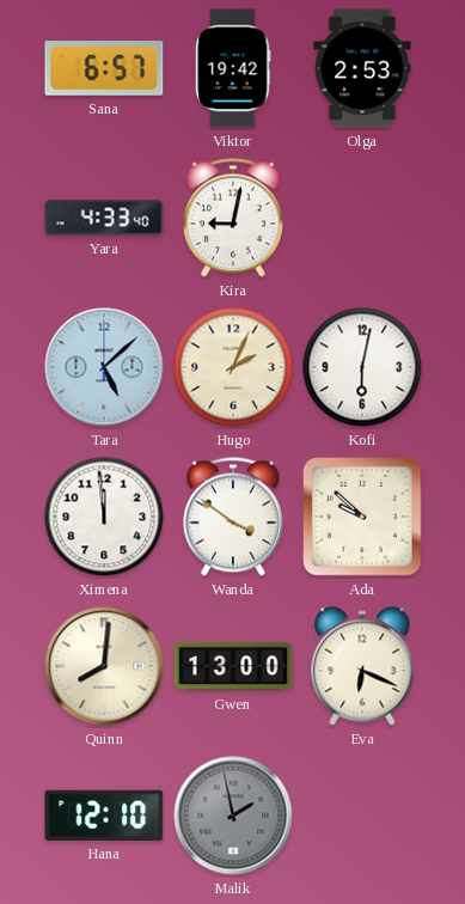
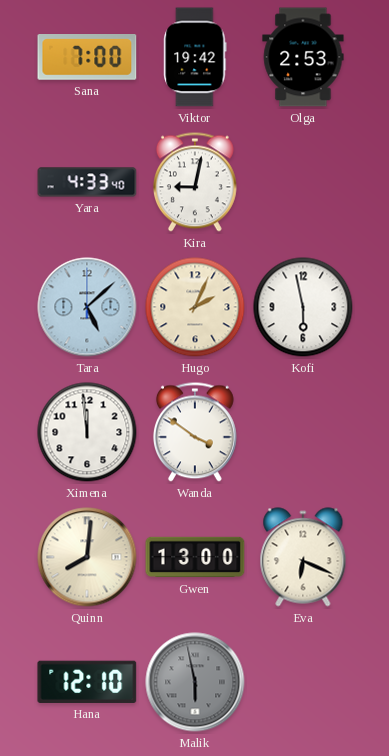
Sana: 6:57 -> 7:00
Kofi: 6:02 -> 5:58
Ada: 9:52 -> none
Malik: 1:58 -> 5:58
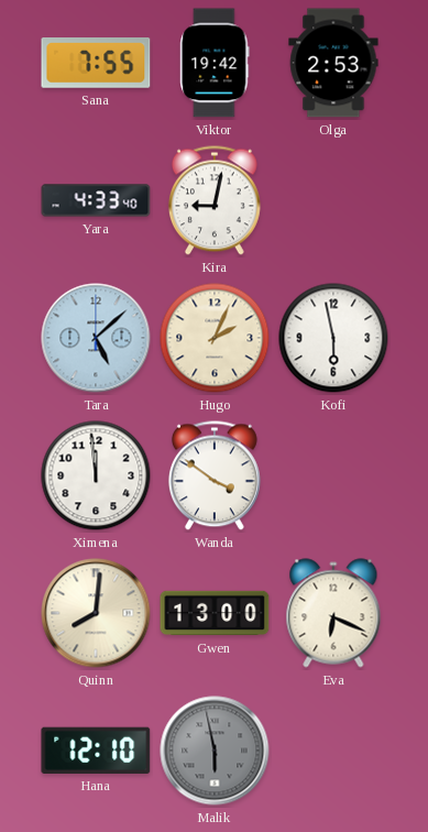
Sana: 7:00 -> 7:55
